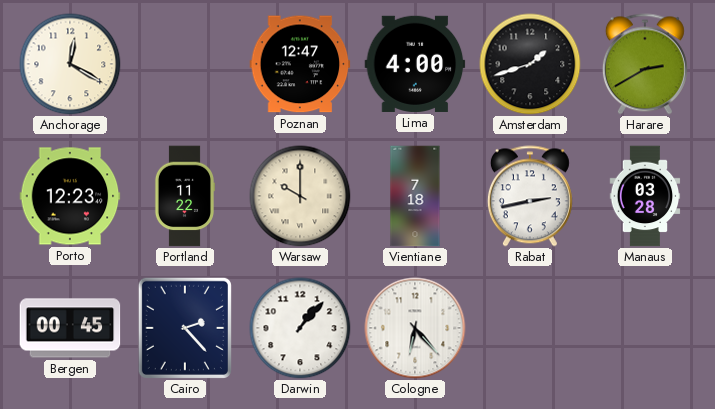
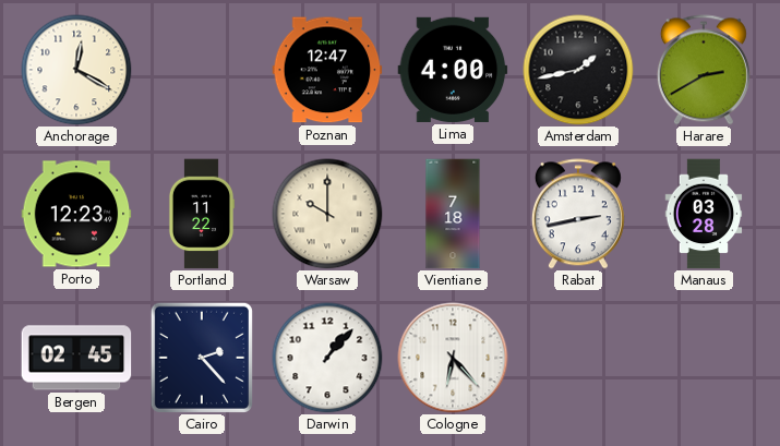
Amsterdam: 1:42 -> 1:43
Bergen: 00:45 -> 02:45
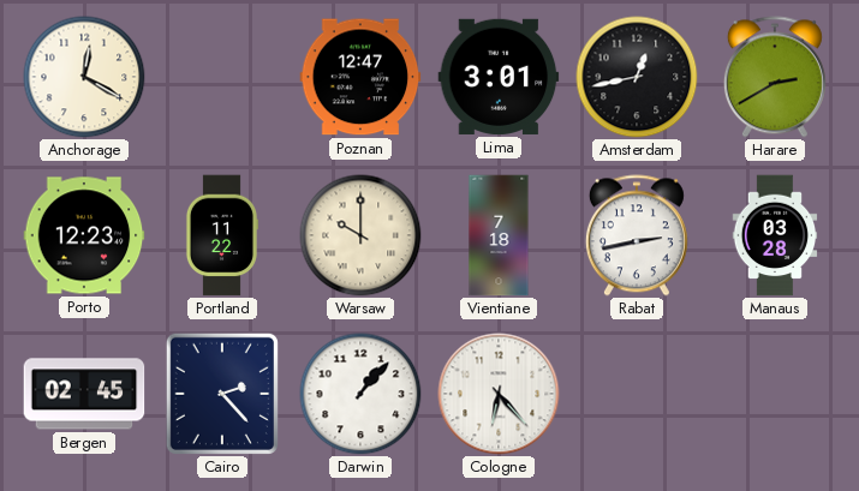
Lima: 4:00 -> 3:01
Amsterdam: 1:43 -> 12:43
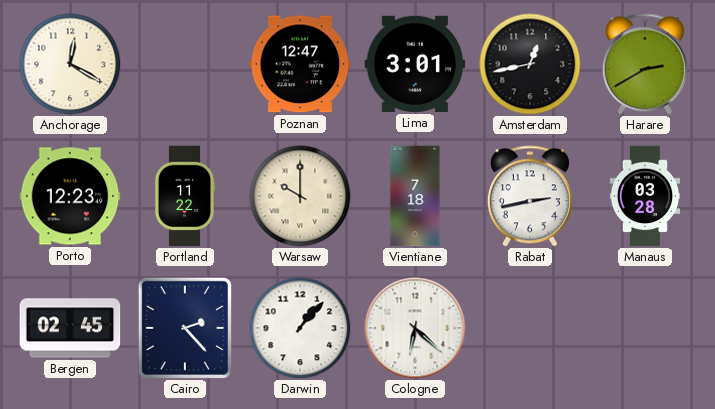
Cologne: 6:23 -> 6:22
